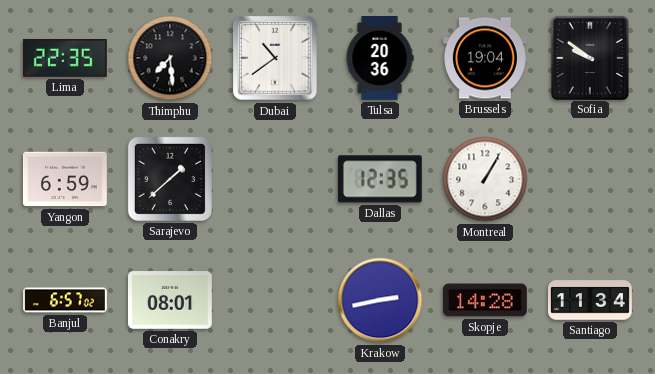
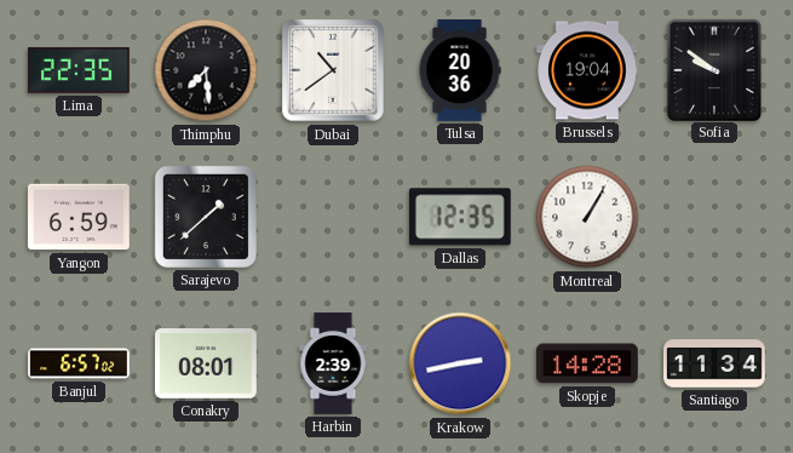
Harbin: none -> 2:39
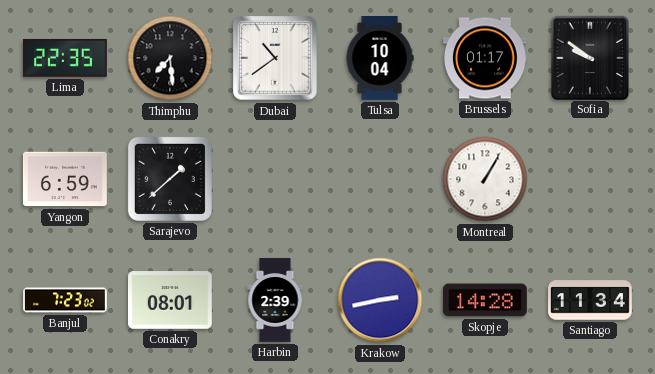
Tulsa: 20:36 -> 10:04
Brussels: 19:04 -> 01:17
Dallas: 12:35 -> none
Banjul: 6:57 -> 7:23
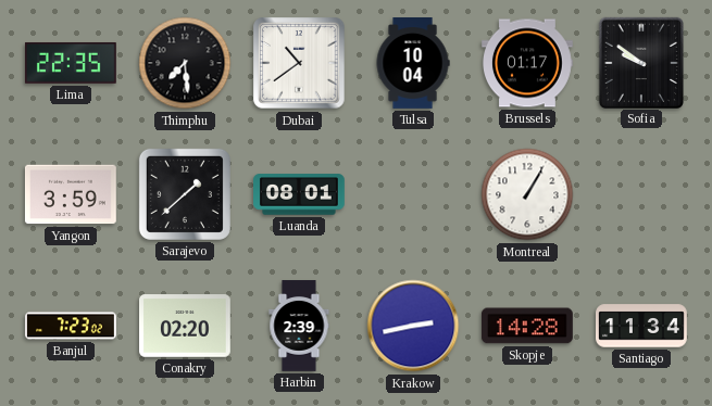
Yangon: 6:59 -> 3:59
Luanda: none -> 08:01
Conakry: 08:01 -> 02:20
